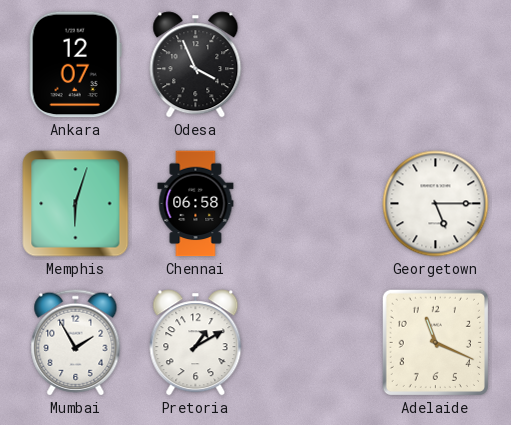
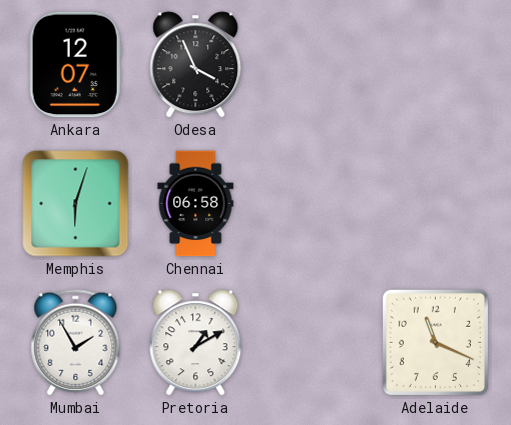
Georgetown: 5:15 -> none
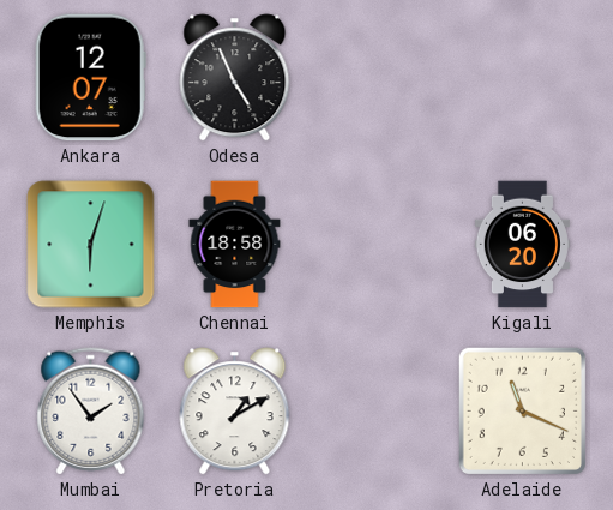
Odesa: 3:56 -> 4:56
Chennai: 06:58 -> 18:58
Kigali: none -> 06:20
Mumbai: 1:55 -> 1:54
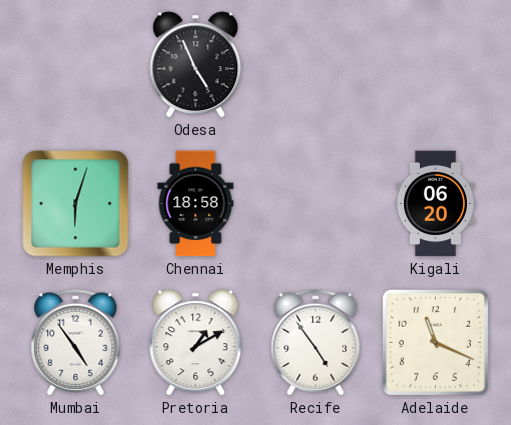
Ankara: 12:07 -> none
Mumbai: 1:54 -> 4:54
Recife: none -> 4:54
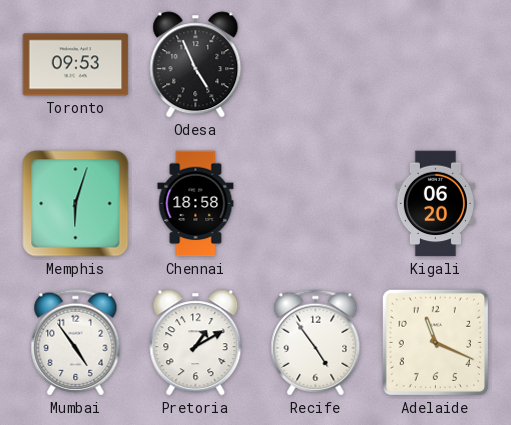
Toronto: none -> 09:53
